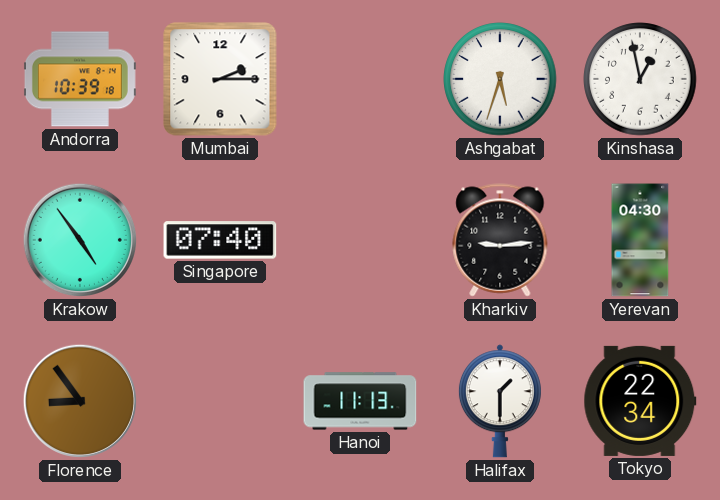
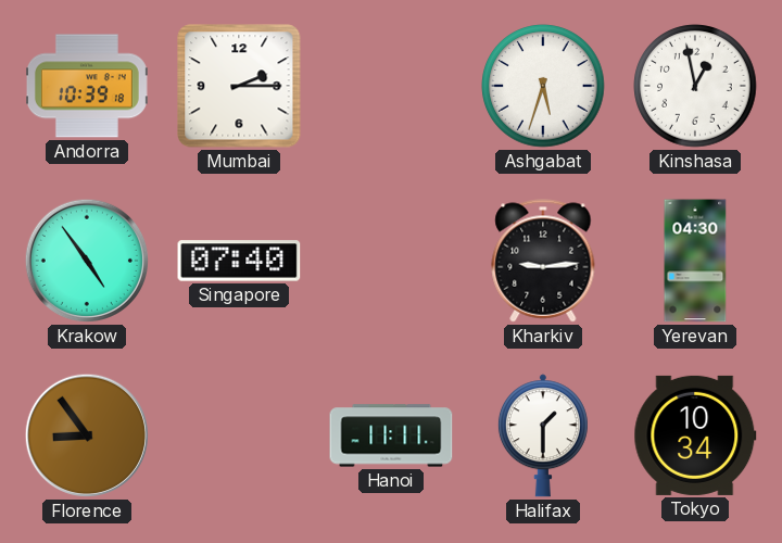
Hanoi: 11:13 -> 11:11
Tokyo: 22:34 -> 10:34
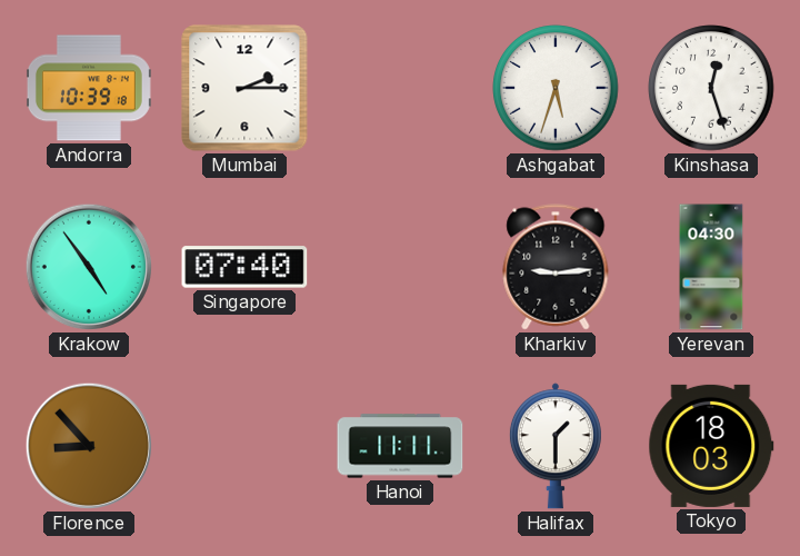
Kinshasa: 12:58 -> 12:27
Florence: 8:54 -> 8:53
Tokyo: 10:34 -> 18:03
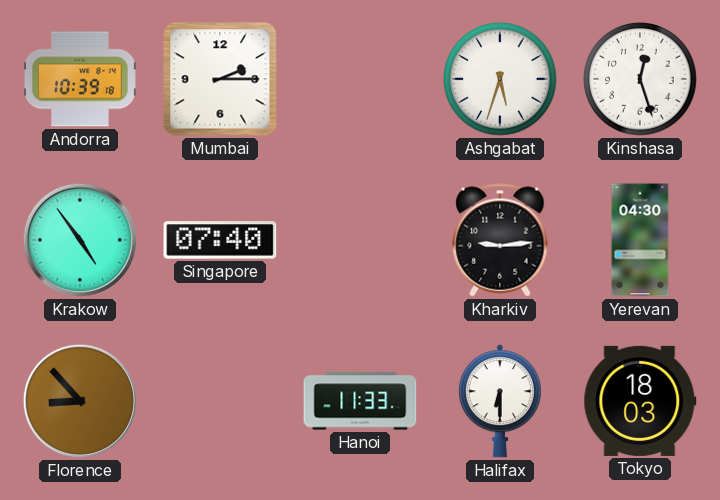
Hanoi: 11:11 -> 11:33
Halifax: 1:30 -> 6:30
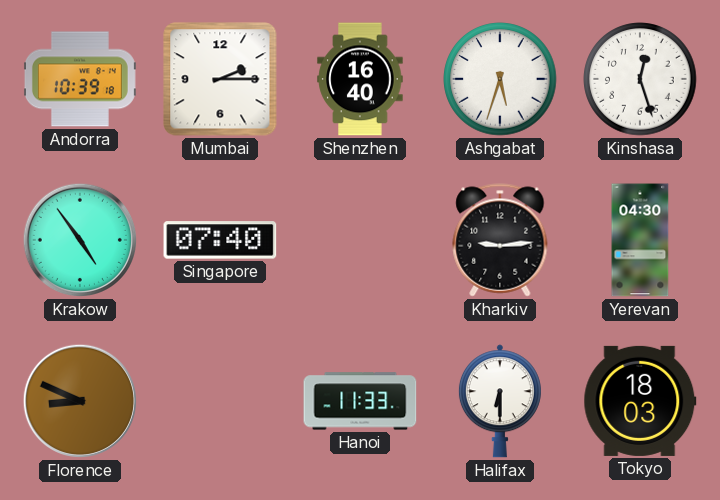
Shenzhen: none -> 16:40
Florence: 8:53 -> 8:49
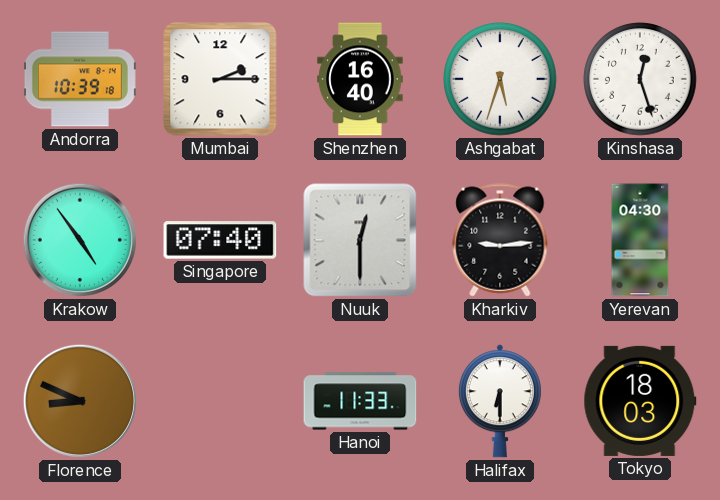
Nuuk: none -> 12:30
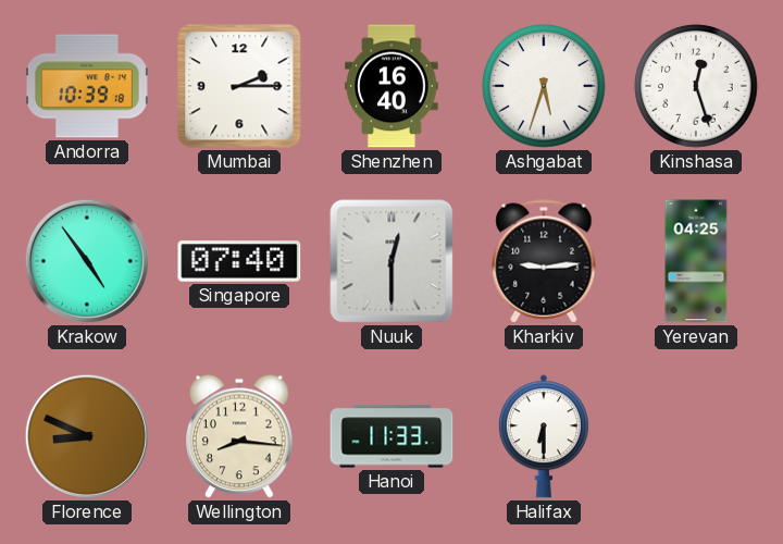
Yerevan: 04:30 -> 04:25
Wellington: none -> 8:16
Tokyo: 18:03 -> none
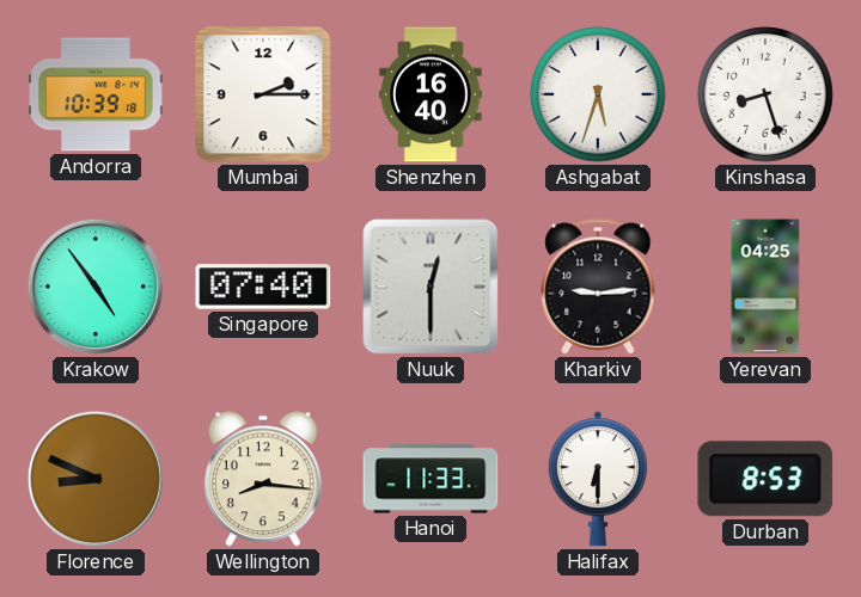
Kinshasa: 12:27 -> 8:27
Durban: none -> 8:53
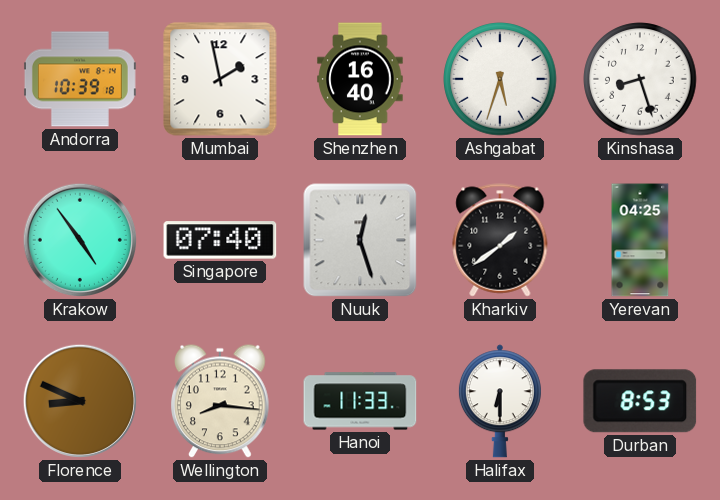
Mumbai: 2:15 -> 1:58
Nuuk: 12:30 -> 12:27
Kharkiv: 9:14 -> 1:39
